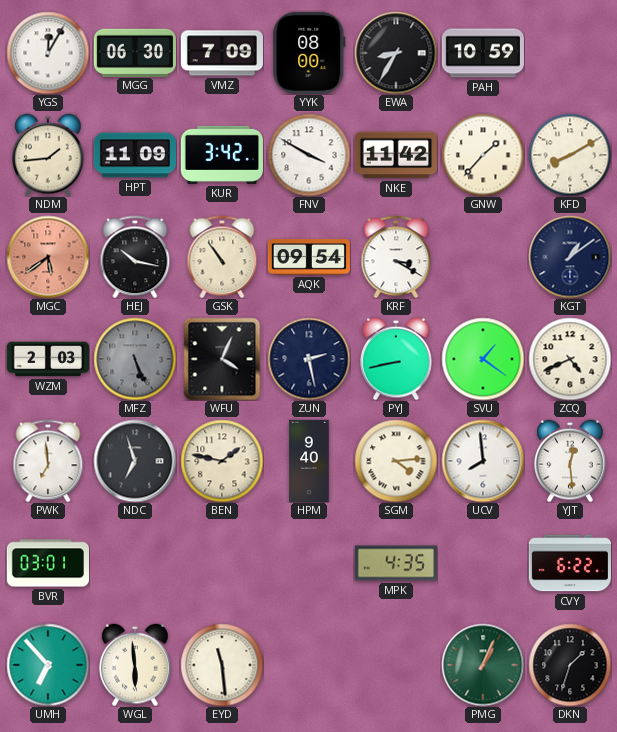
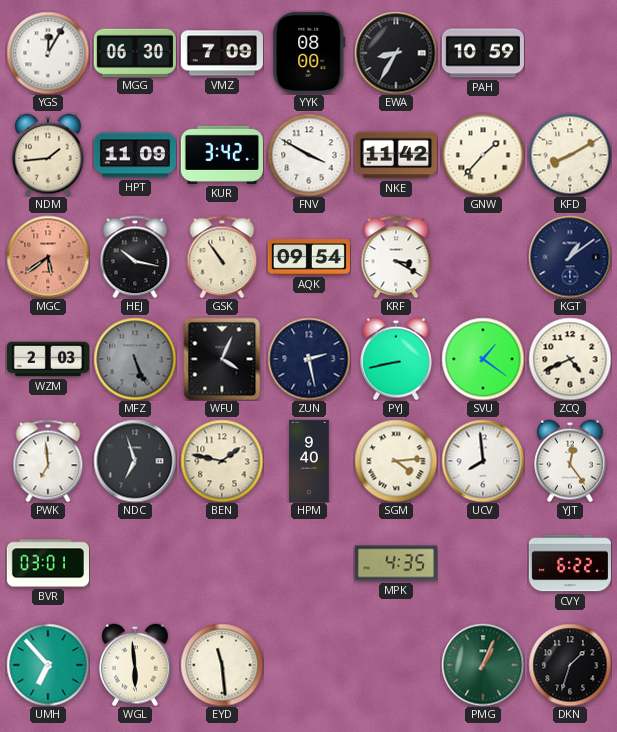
YJT: 12:29 -> 12:24
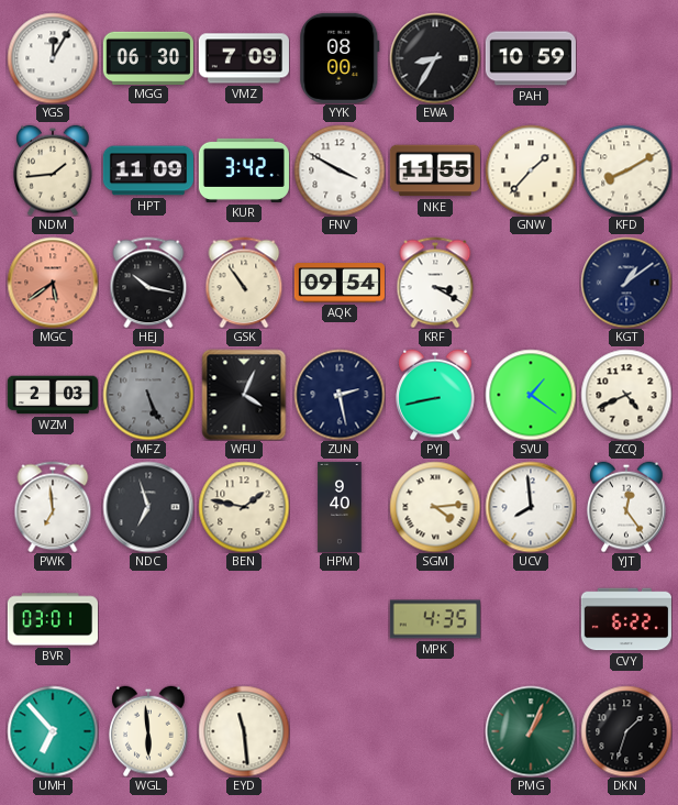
NKE: 11:42 -> 11:55
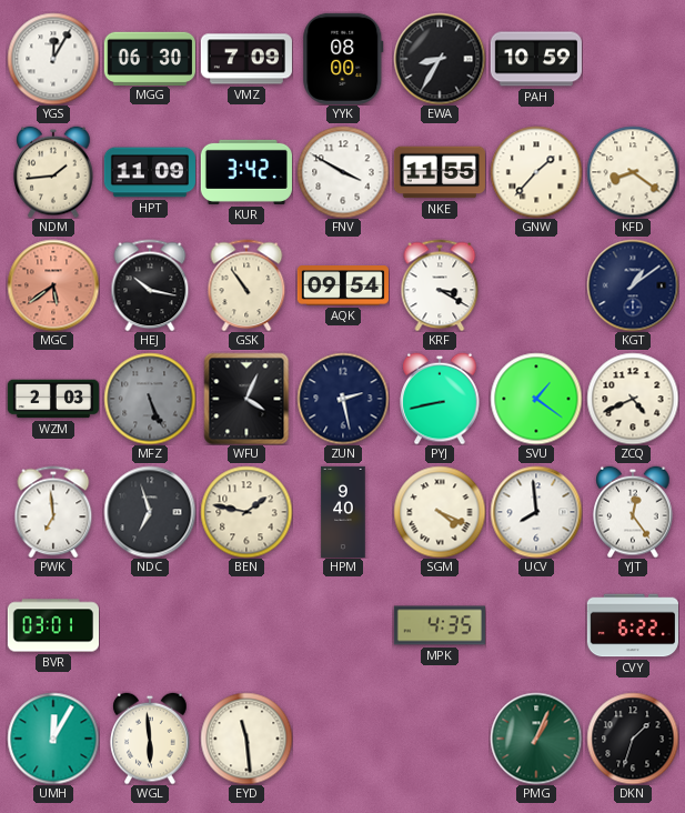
KFD: 8:10 -> 8:21
SGM: 4:14 -> 4:19
UMH: 6:53 -> 12:05
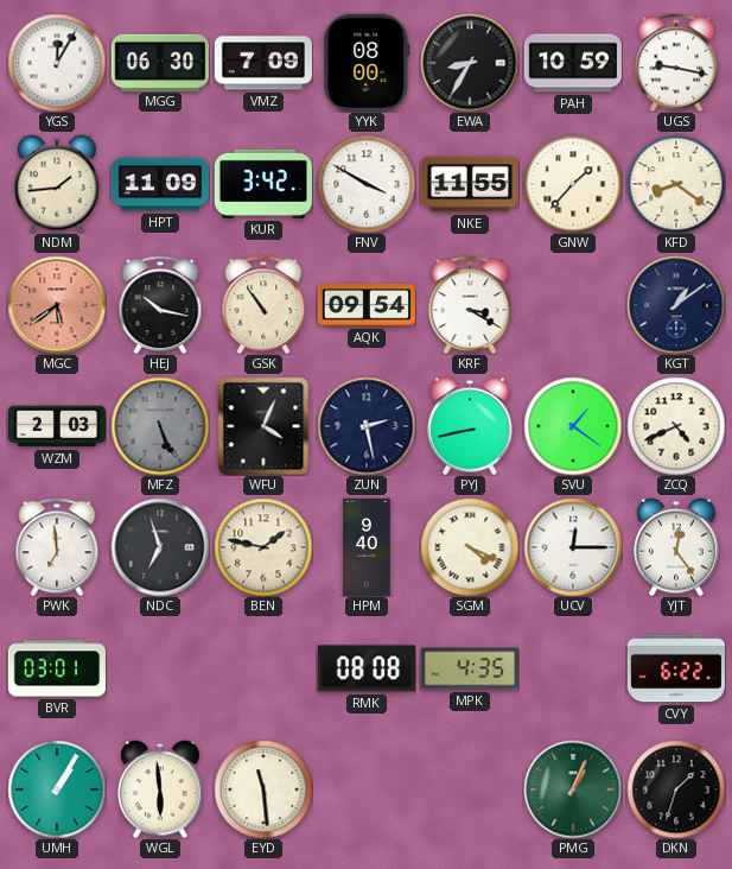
UGS: none -> 9:17
UCV: 7:59 -> 12:15
RMK: none -> 08:08
UMH: 12:05 -> 1:05
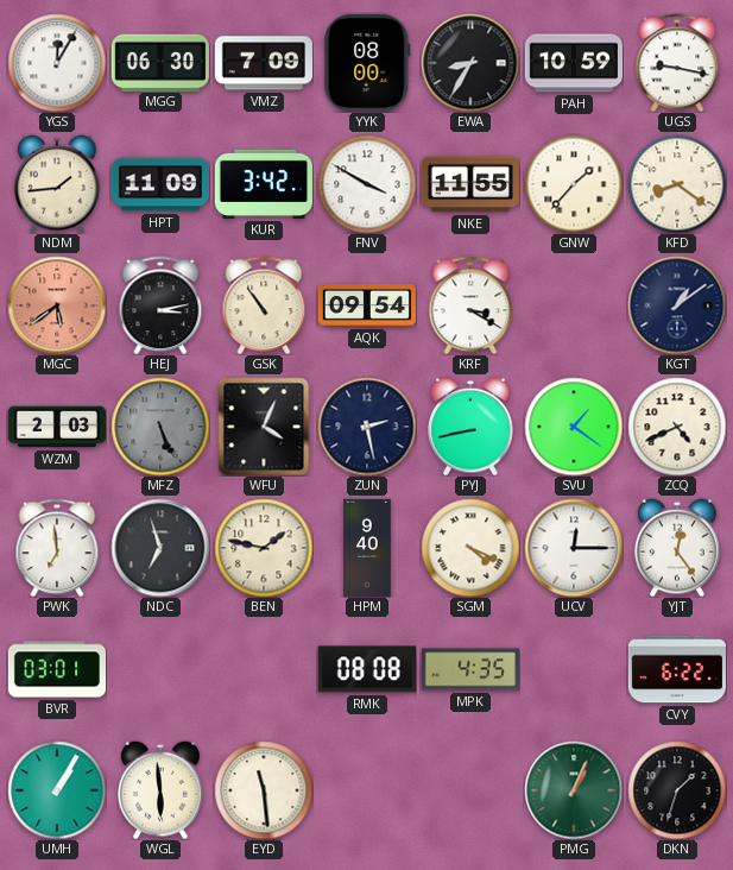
HEJ: 10:17 -> 3:13
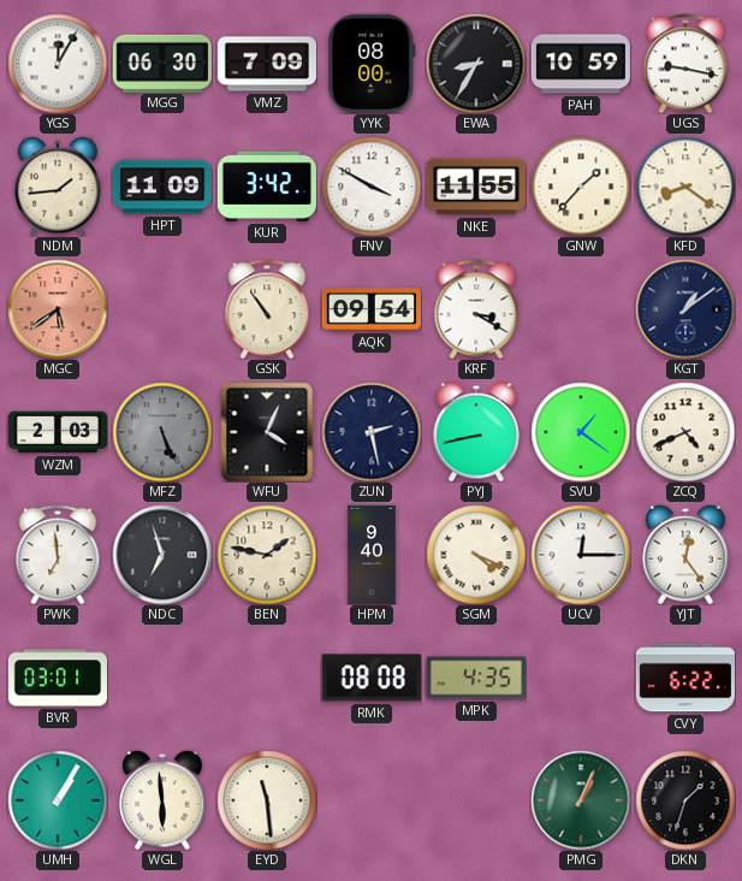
HEJ: 3:13 -> none
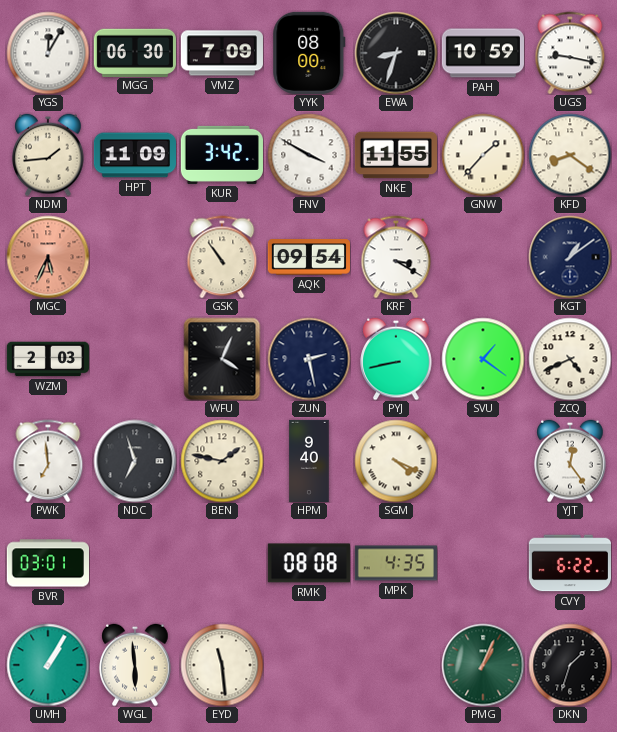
EWA: 8:35 -> 8:33
MGC: 5:39 -> 5:34
MFZ: 5:26 -> none
UCV: 12:15 -> none
